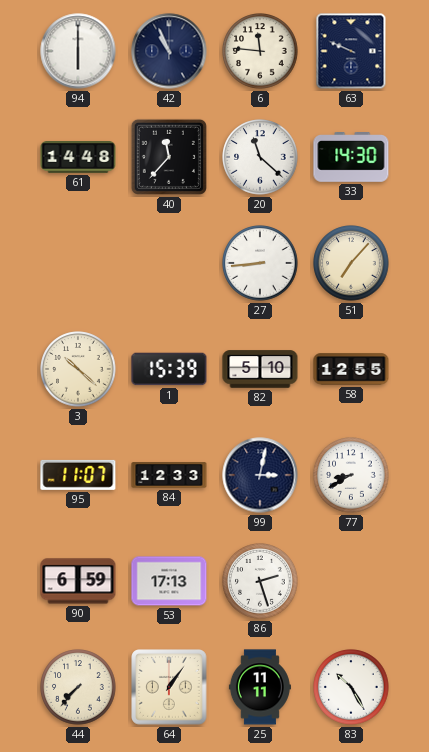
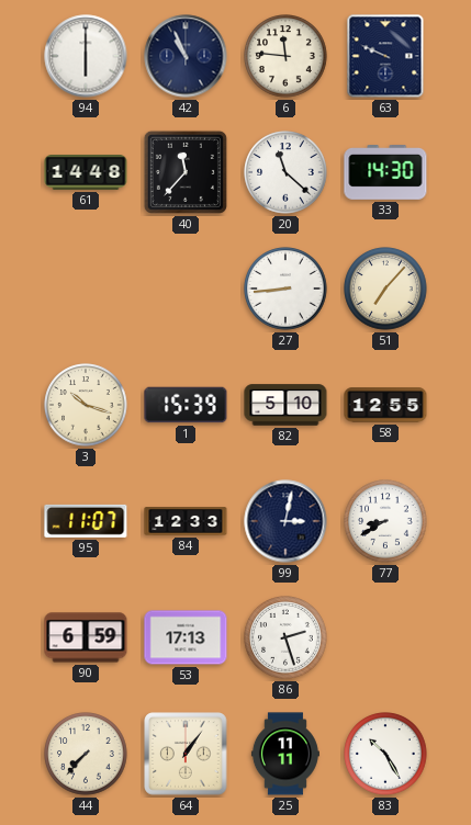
3: 10:22 -> 10:18
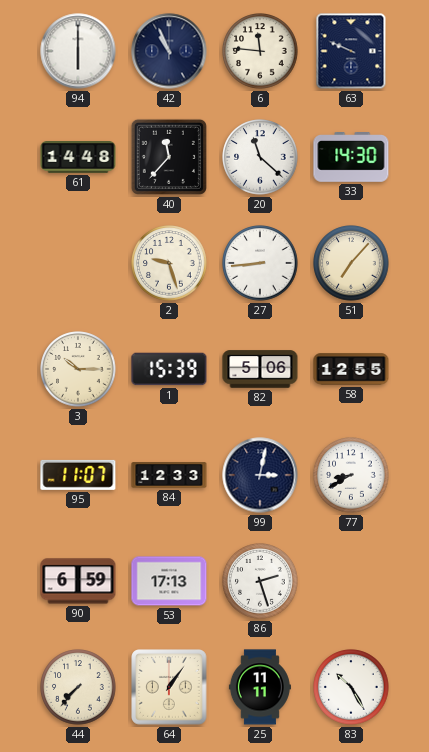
2: none -> 9:27
3: 10:18 -> 10:15
82: 5:10 -> 5:06
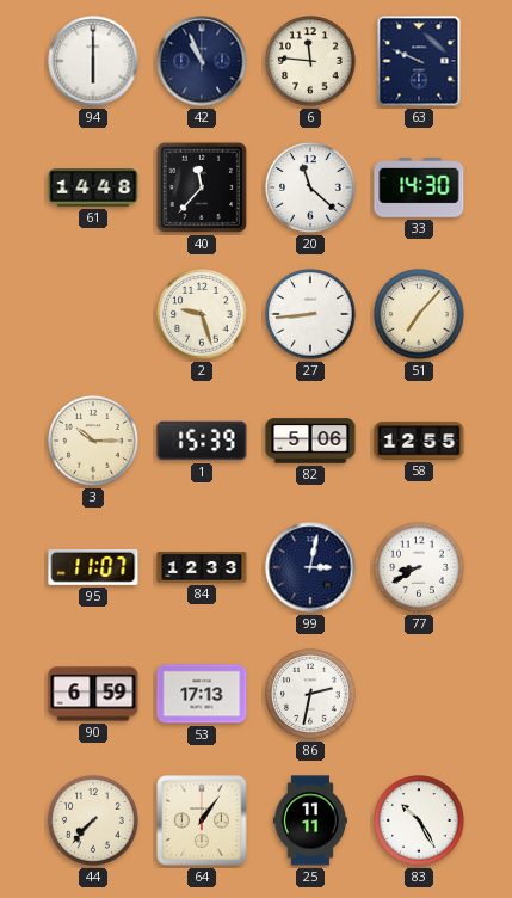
86: 2:27 -> 2:32
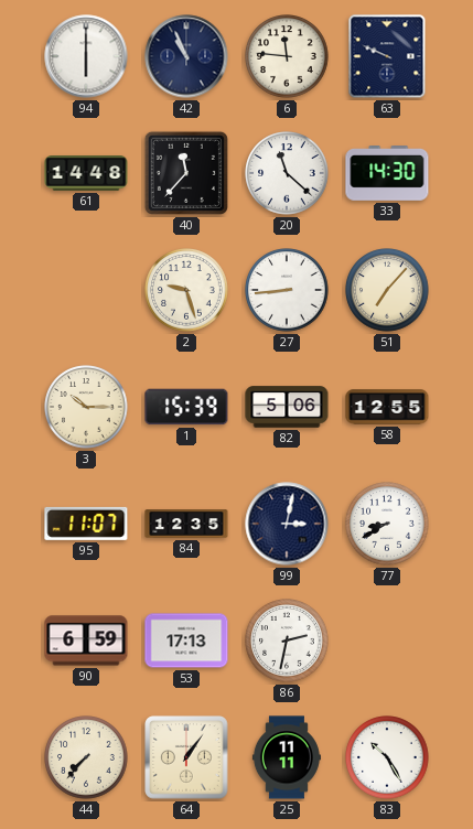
84: 12:33 -> 12:35
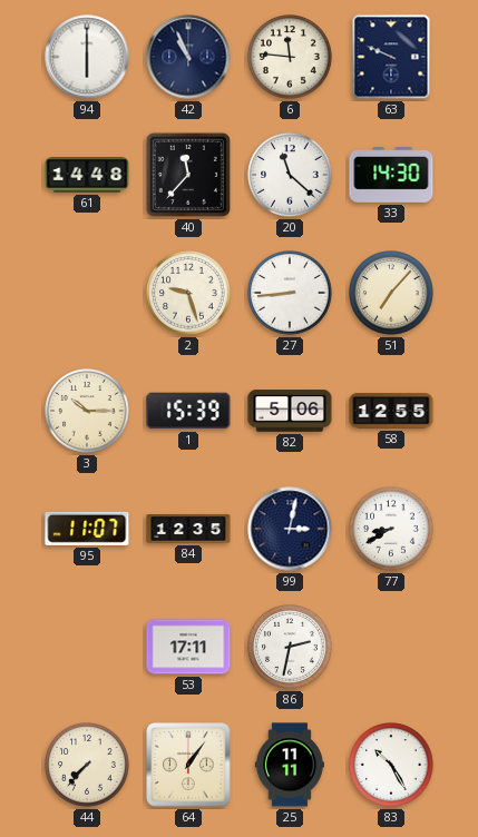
90: 6:59 -> none
53: 17:13 -> 17:11
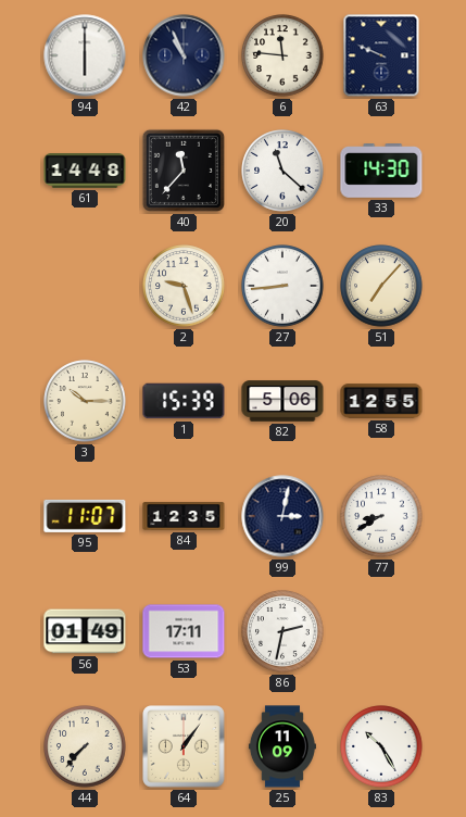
56: none -> 01:49
25: 11:11 -> 11:09
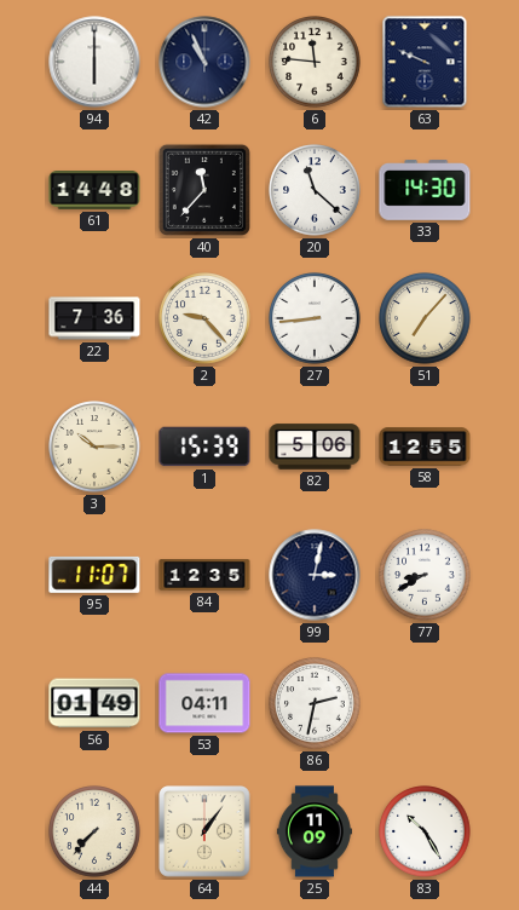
22: none -> 7:36
2: 9:27 -> 9:23
53: 17:11 -> 04:11
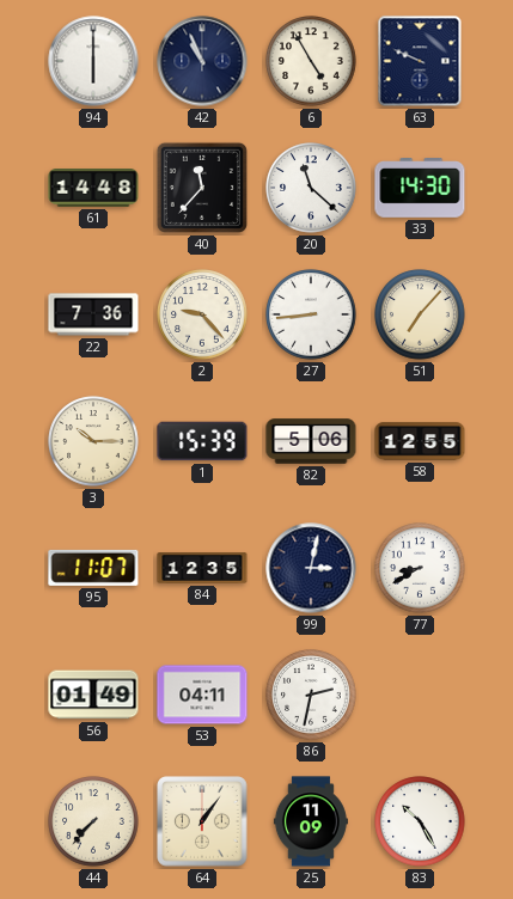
6: 11:46 -> 4:55
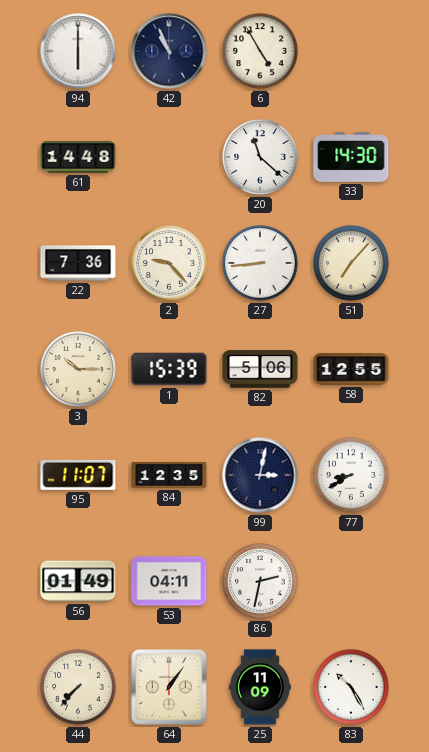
63: 9:49 -> none
40: 11:37 -> none
